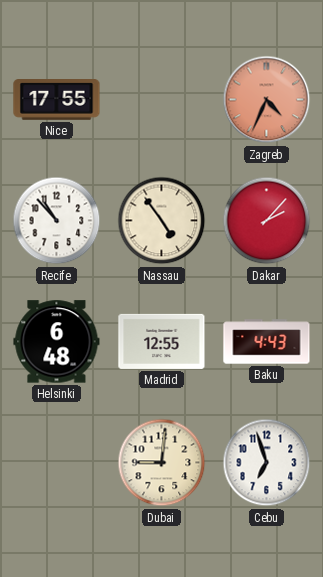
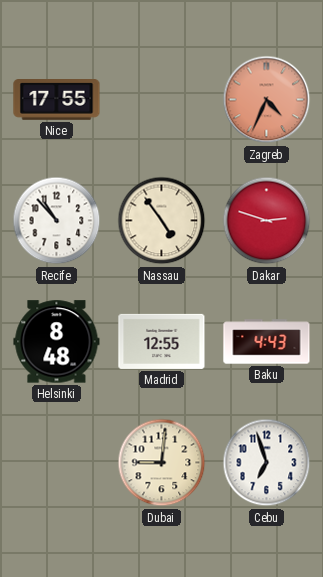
Dakar: 2:07 -> 2:48
Helsinki: 6:48 -> 8:48
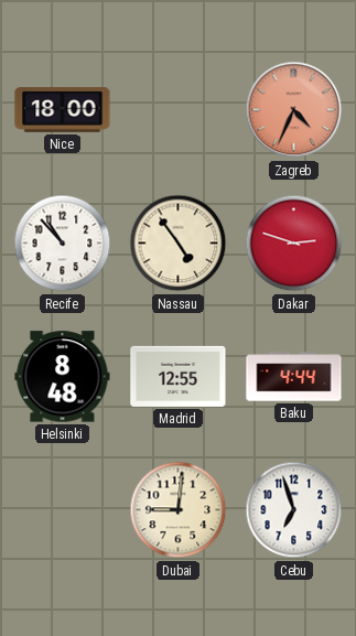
Nice: 17:55 -> 18:00
Baku: 4:43 -> 4:44
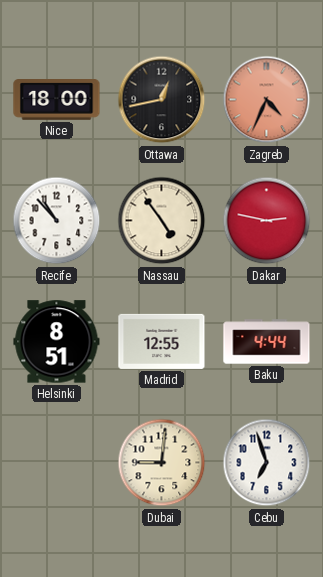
Ottawa: none -> 12:43
Dakar: 2:48 -> 2:47
Helsinki: 8:48 -> 8:51
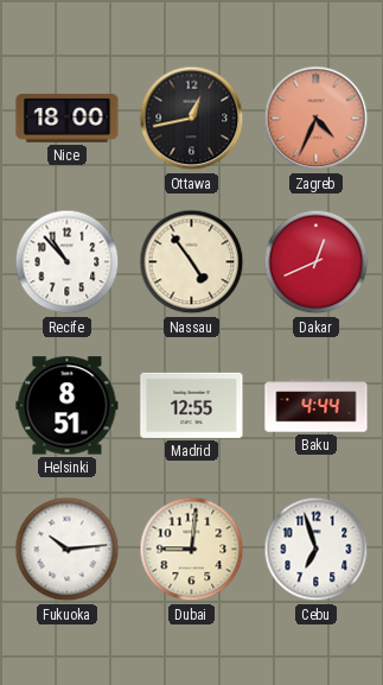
Dakar: 2:47 -> 12:41
Fukuoka: none -> 10:14
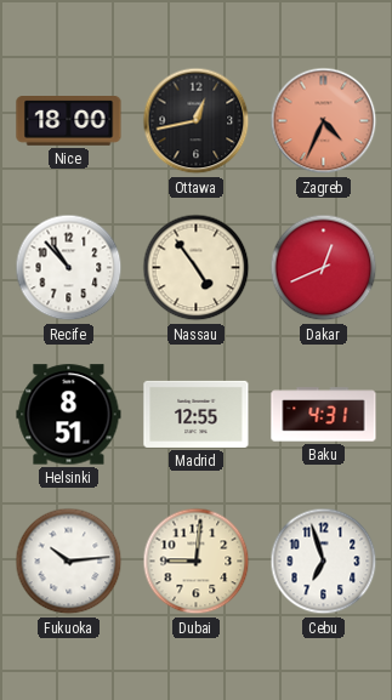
Baku: 4:44 -> 4:31
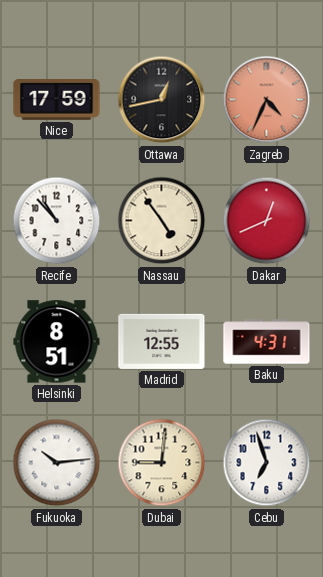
Nice: 18:00 -> 17:59
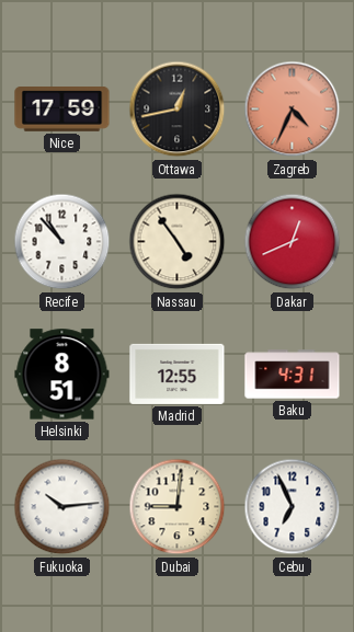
Cebu: 6:57 -> 6:56
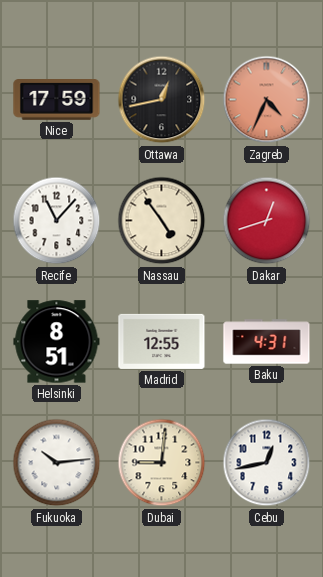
Recife: 10:53 -> 11:07
Dakar: 12:41 -> 12:42
Cebu: 6:56 -> 12:43
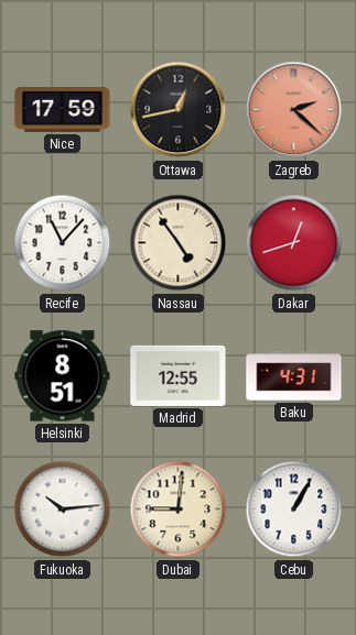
Zagreb: 4:34 -> 2:22
Cebu: 12:43 -> 1:05
